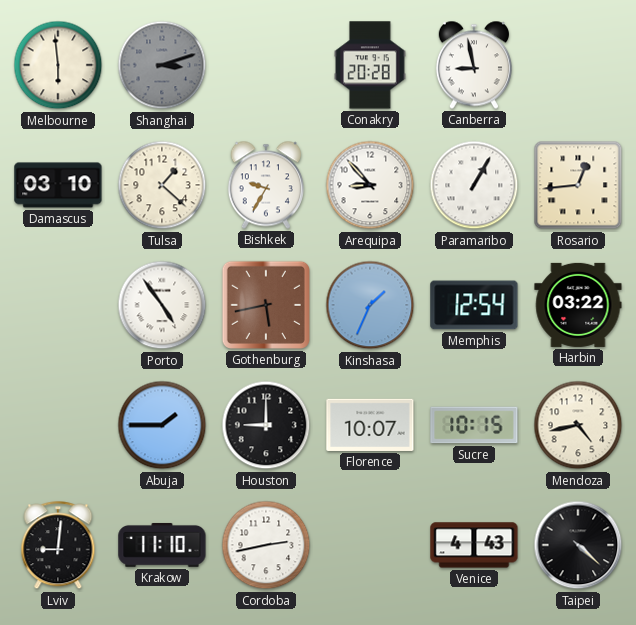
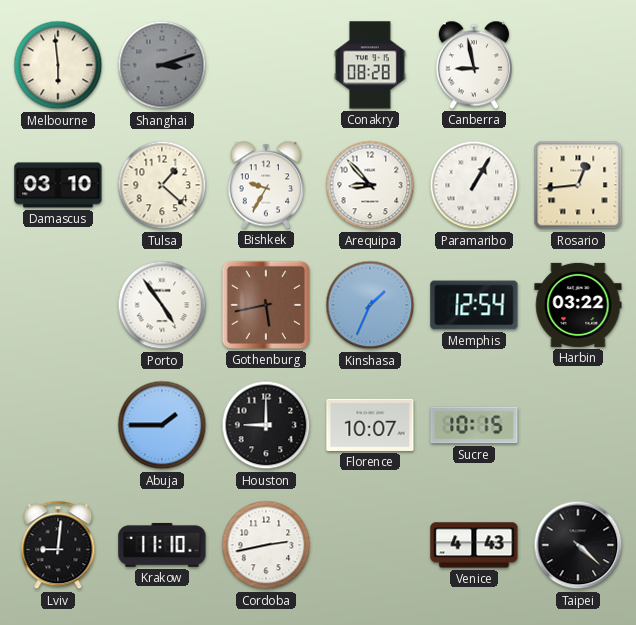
Conakry: 20:28 -> 08:28
Mendoza: 4:43 -> none
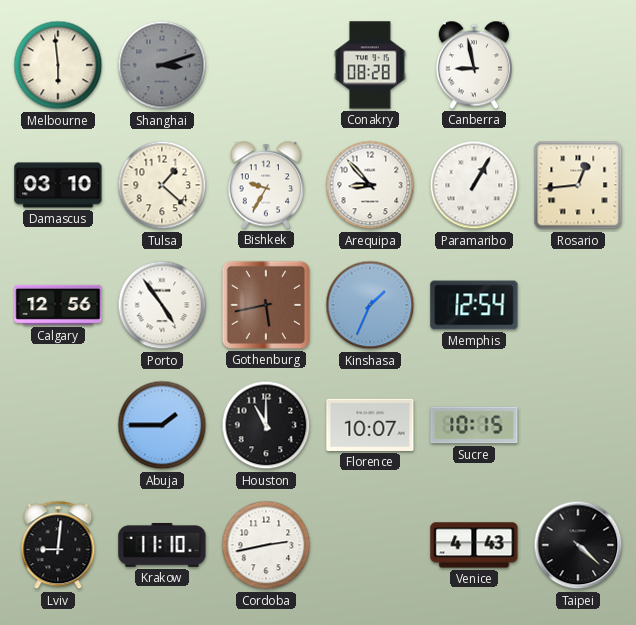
Calgary: none -> 12:56
Harbin: 03:22 -> none
Houston: 9:00 -> 11:00
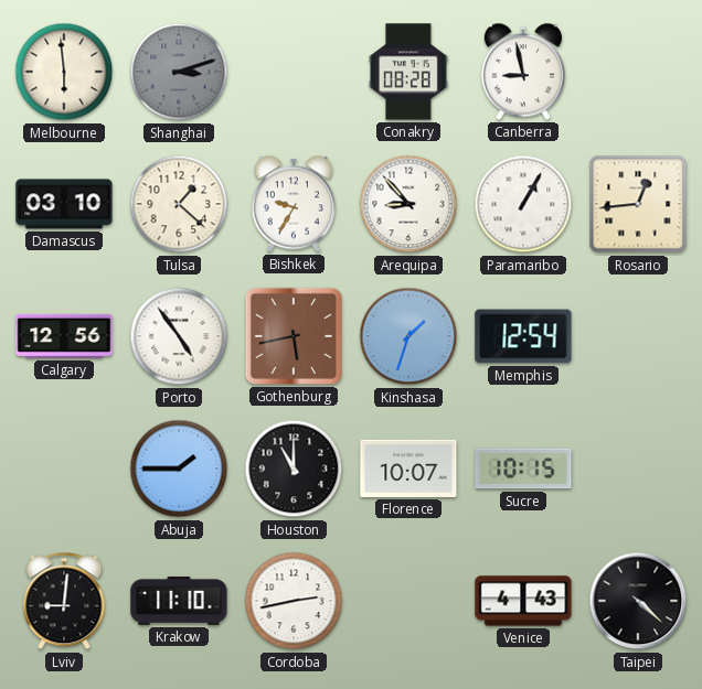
Kinshasa: 1:34 -> 1:33
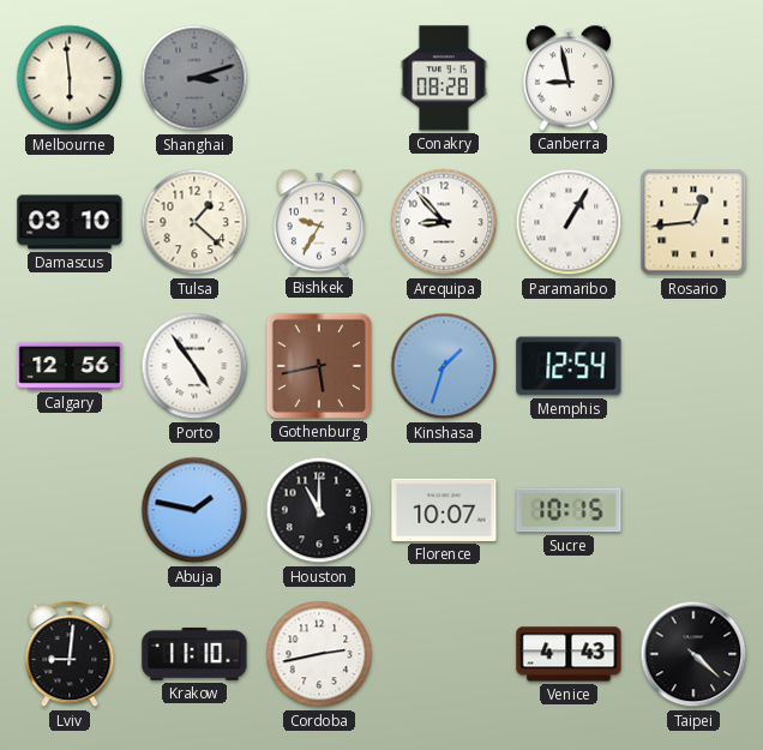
Abuja: 1:45 -> 1:47
